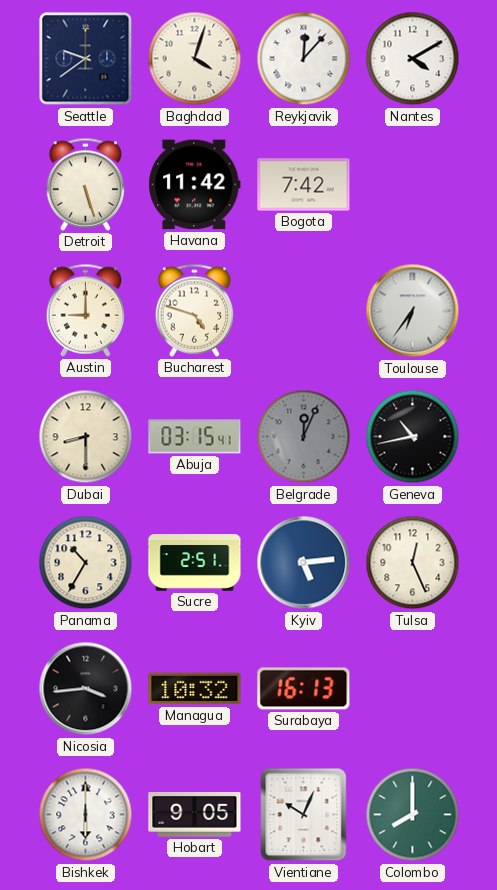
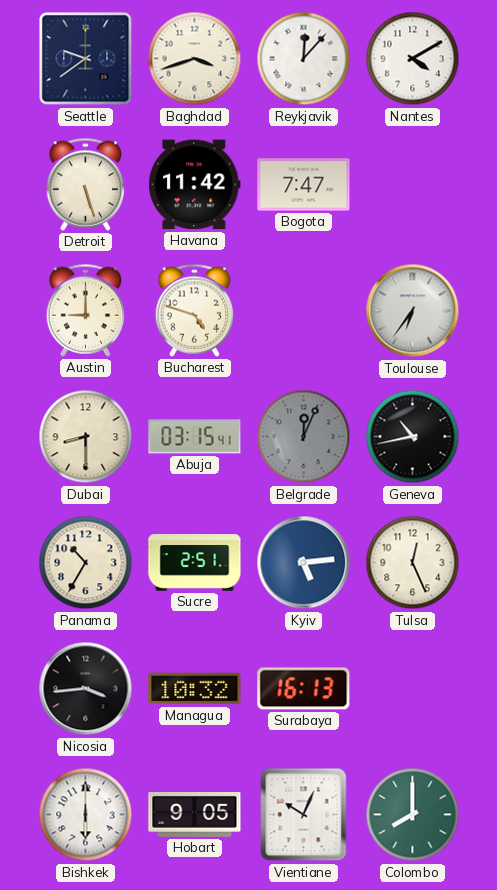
Baghdad: 4:03 -> 3:42
Bogota: 7:42 -> 7:47
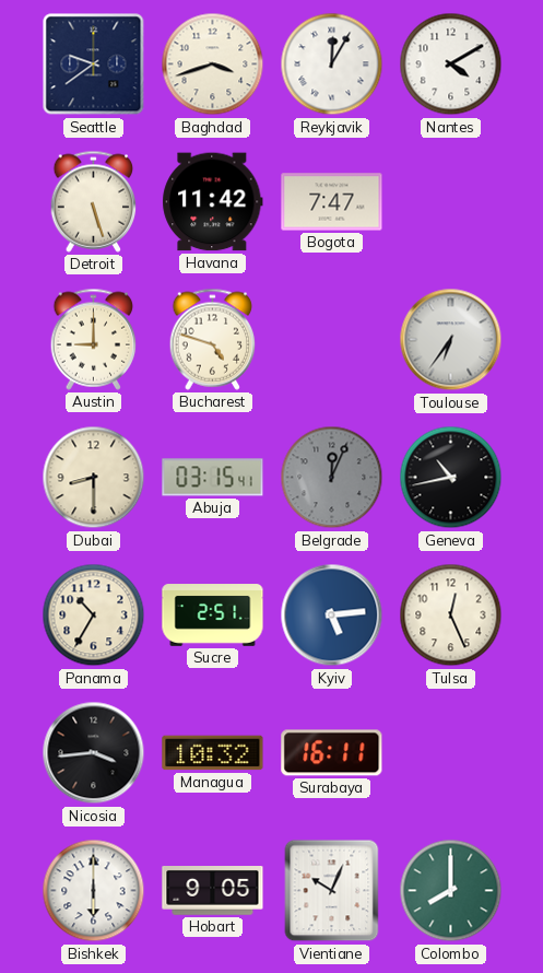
Reykjavik: 12:07 -> 12:05
Surabaya: 16:13 -> 16:11
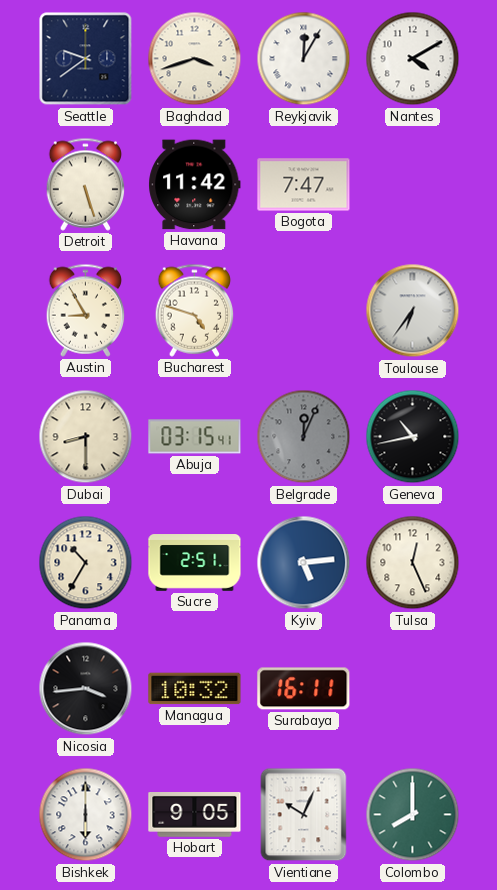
Austin: 9:00 -> 8:55
